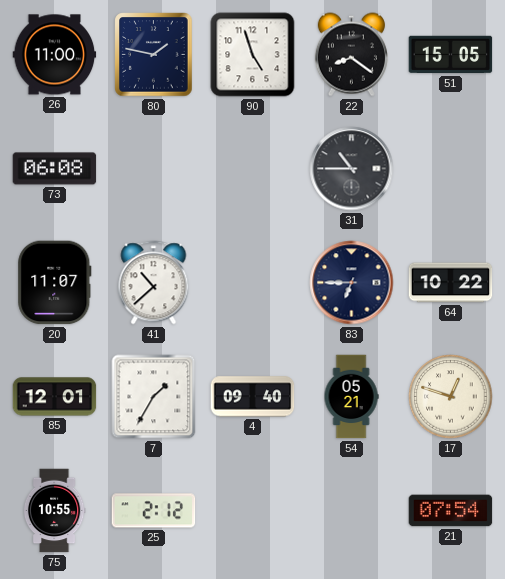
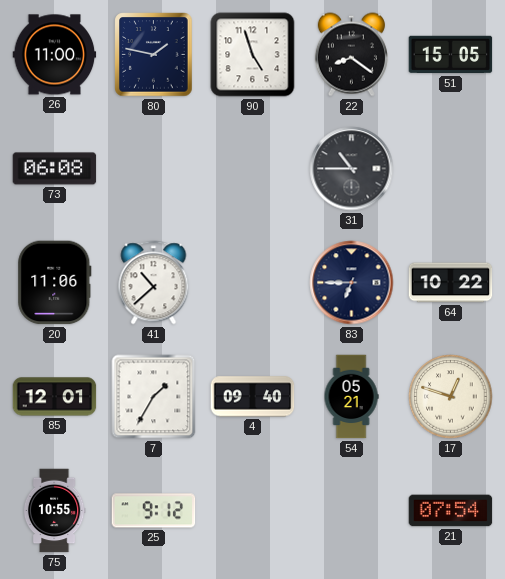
20: 11:07 -> 11:06
25: 2:12 -> 9:12
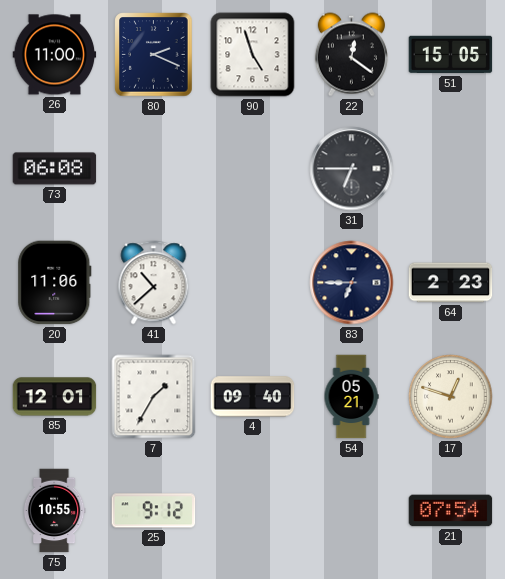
80: 1:47 -> 2:19
22: 8:21 -> 12:21
31: 10:45 -> 6:45
64: 10:22 -> 2:23
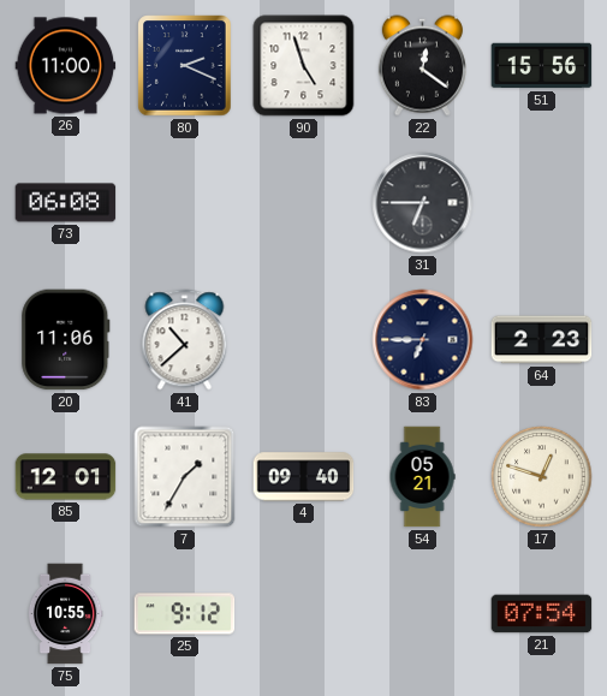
51: 15:05 -> 15:56
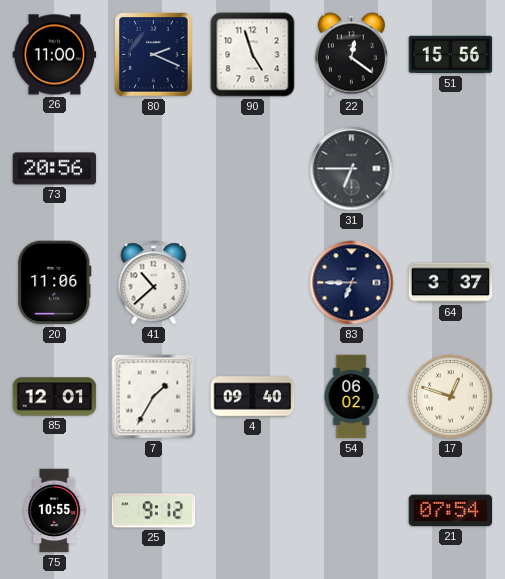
73: 06:08 -> 20:56
64: 2:23 -> 3:37
54: 05:21 -> 06:02
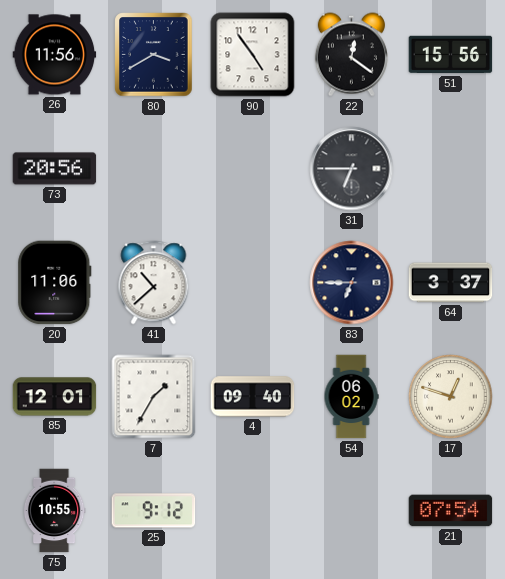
26: 11:00 -> 11:56
80: 2:19 -> 3:40
90: 4:57 -> 4:54
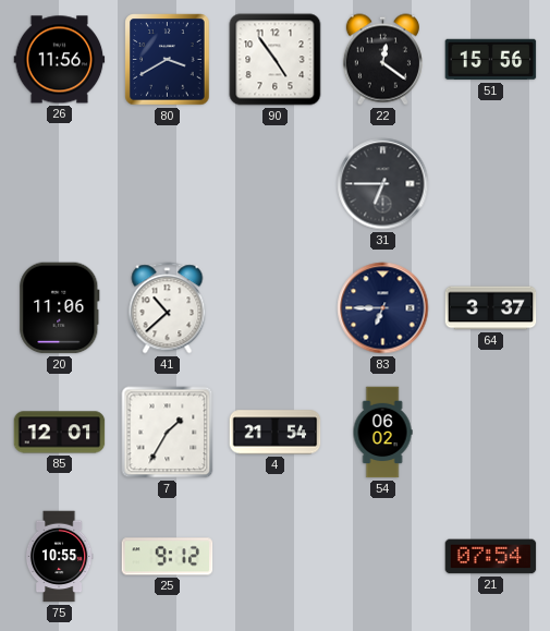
73: 20:56 -> none
4: 09:40 -> 21:54
17: 12:48 -> none
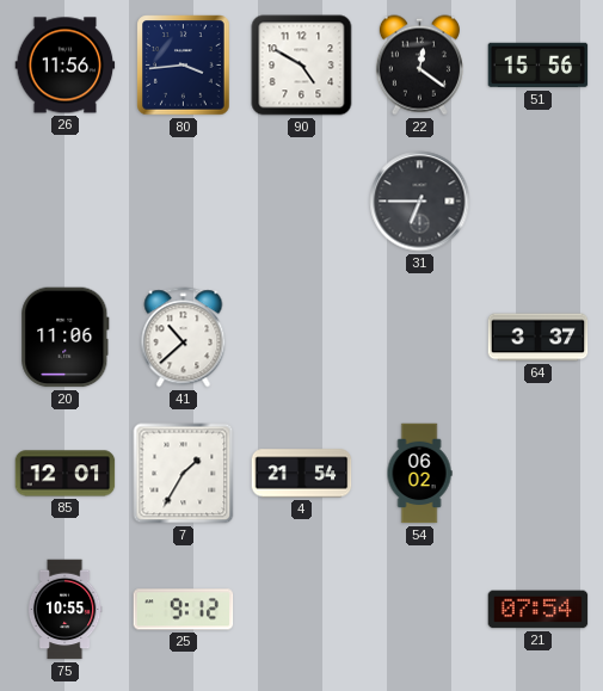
80: 3:40 -> 3:44
90: 4:54 -> 4:50
83: 6:45 -> none
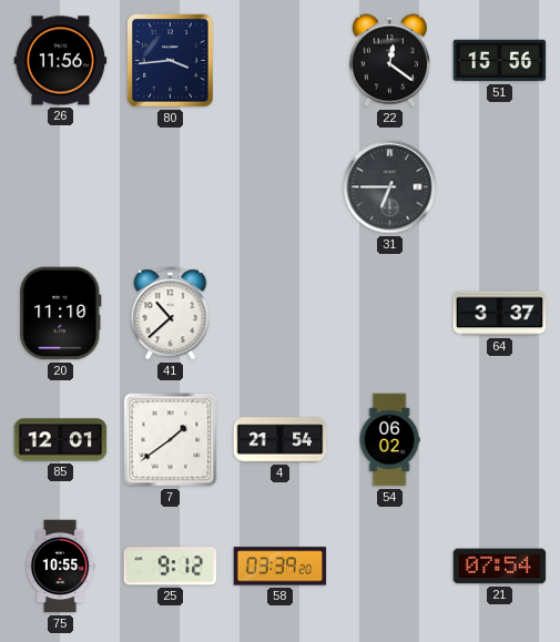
90: 4:50 -> none
20: 11:06 -> 11:10
7: 1:35 -> 1:39
58: none -> 03:39
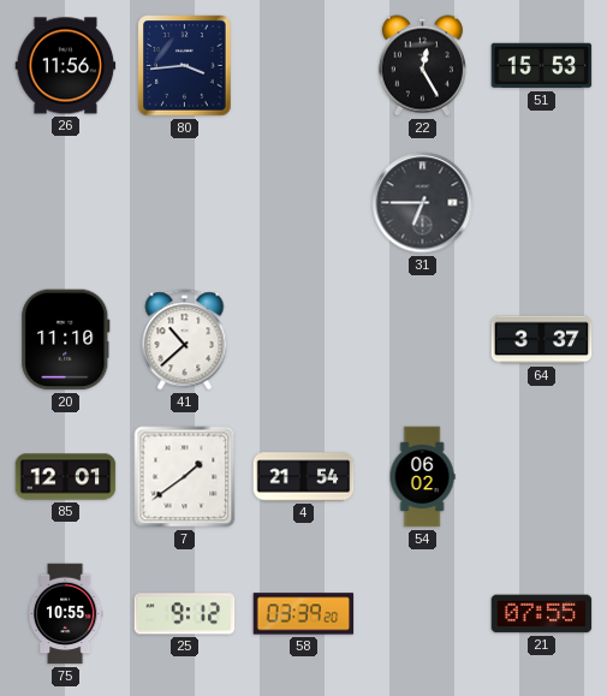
22: 12:21 -> 12:25
51: 15:56 -> 15:53
21: 07:54 -> 07:55
